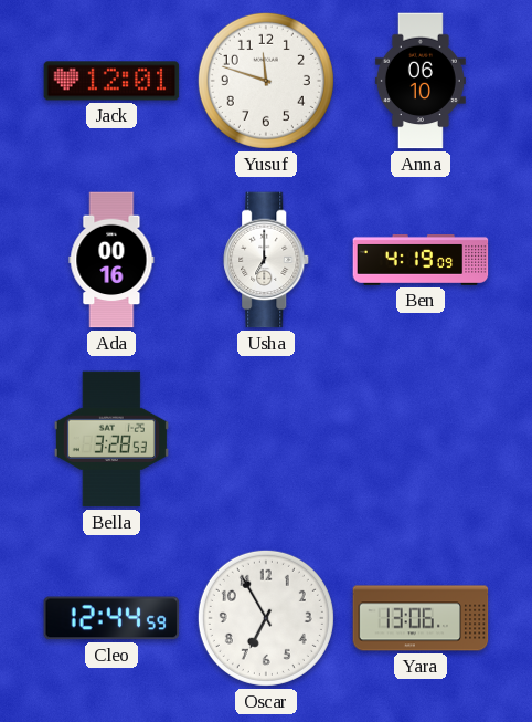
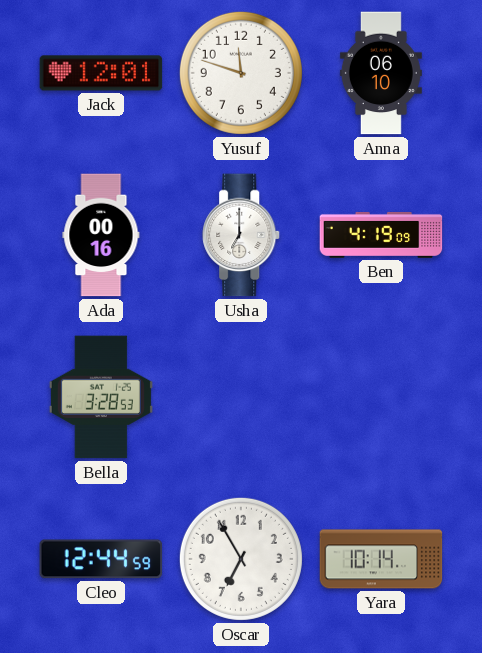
Yara: 13:06 -> 10:14
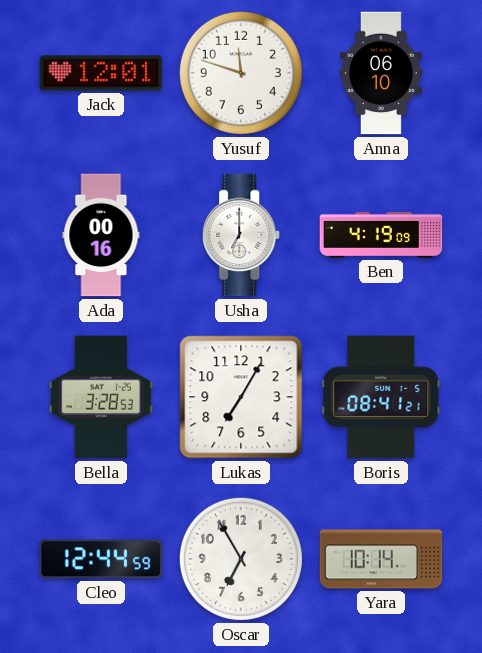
Lukas: none -> 7:05
Boris: none -> 08:41
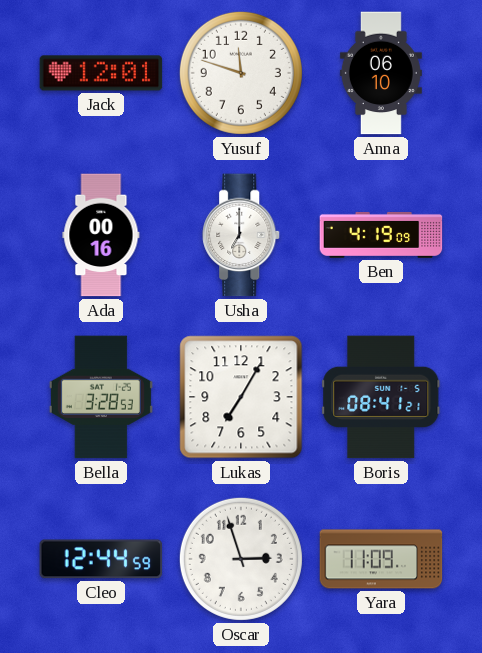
Oscar: 6:55 -> 2:57
Yara: 10:14 -> 11:09
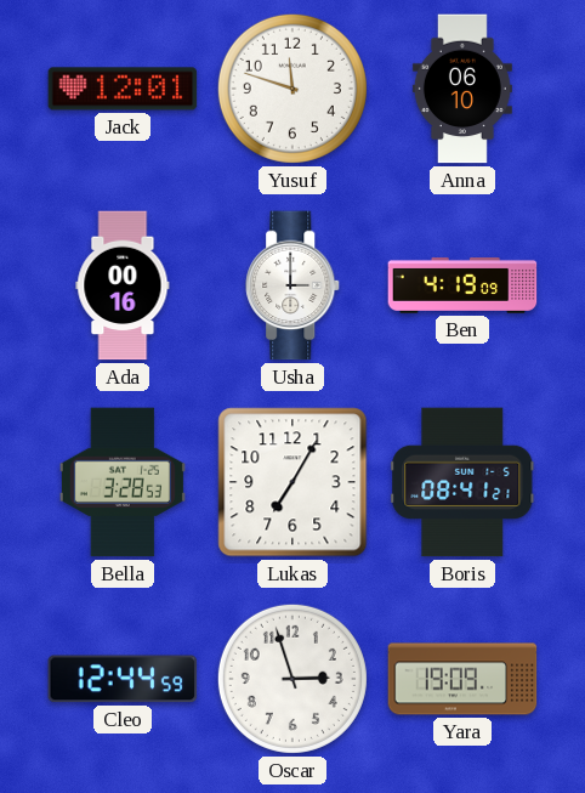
Usha: 7:00 -> 3:00
Yara: 11:09 -> 19:09
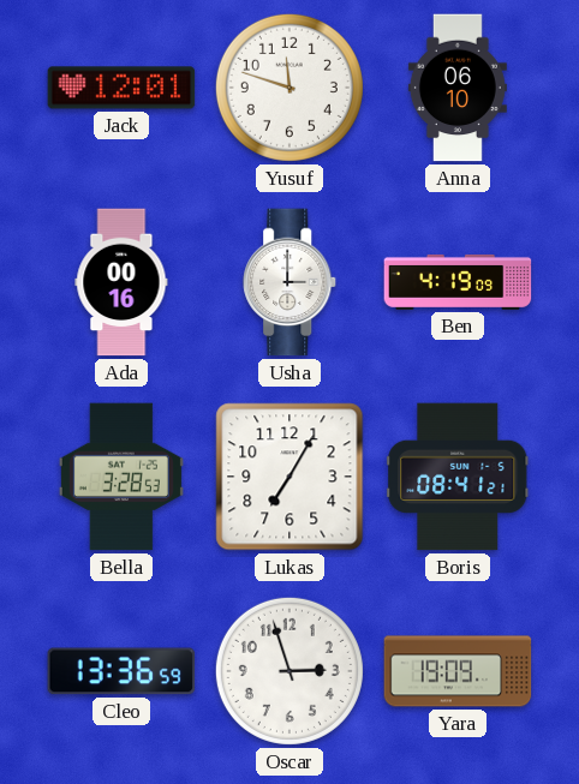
Cleo: 12:44 -> 13:36
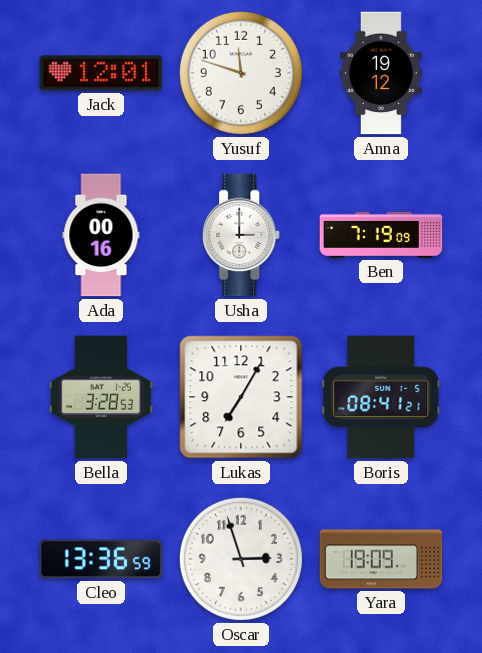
Anna: 06:10 -> 19:12
Ben: 4:19 -> 7:19
